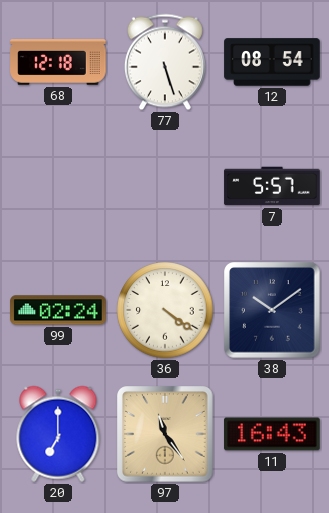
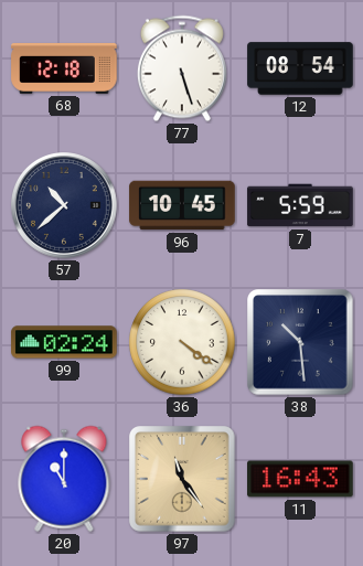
57: none -> 10:38
96: none -> 10:45
7: 5:57 -> 5:59
38: 10:09 -> 10:29
20: 7:00 -> 11:00
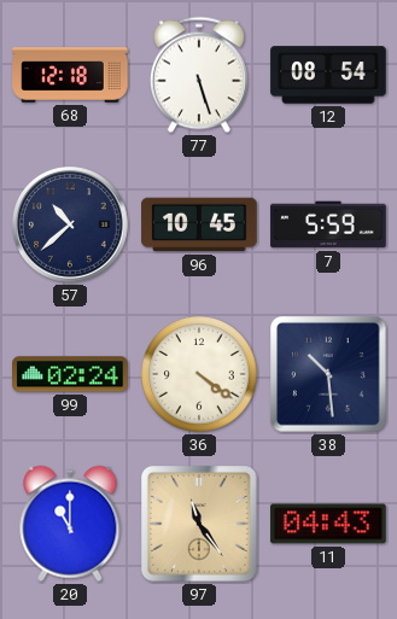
11: 16:43 -> 04:43
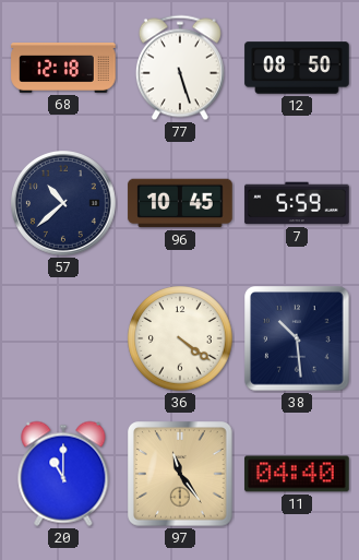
12: 08:54 -> 08:50
99: 02:24 -> none
11: 04:43 -> 04:40
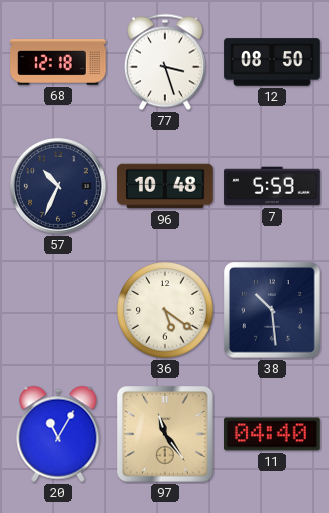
77: 5:27 -> 3:27
57: 10:38 -> 10:34
96: 10:45 -> 10:48
36: 4:21 -> 5:21
20: 11:00 -> 11:05
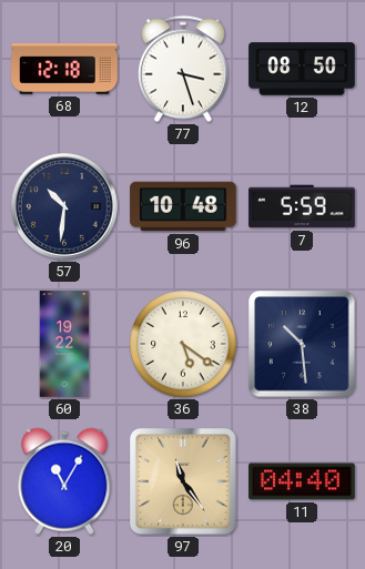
57: 10:34 -> 10:31
60: none -> 19:22
